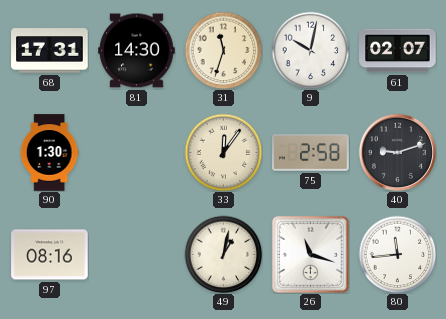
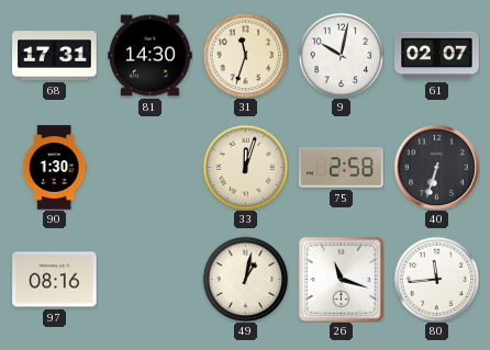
33: 12:06 -> 12:03
40: 9:12 -> 6:33
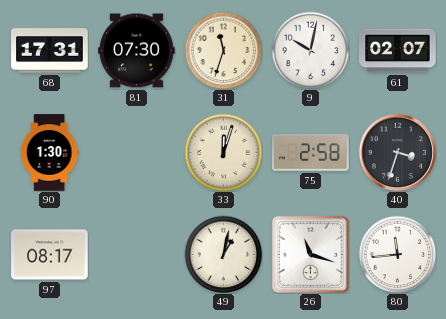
81: 14:30 -> 07:30
40: 6:33 -> 3:33
97: 08:16 -> 08:17
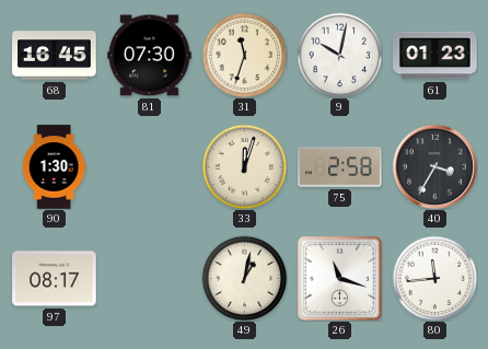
68: 17:31 -> 16:45
61: 02:07 -> 01:23
40: 3:33 -> 3:35
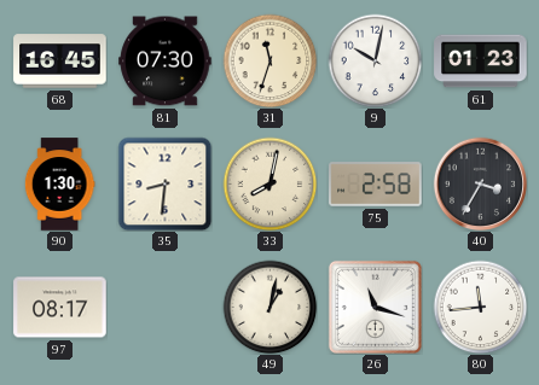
35: none -> 8:31
33: 12:03 -> 8:02
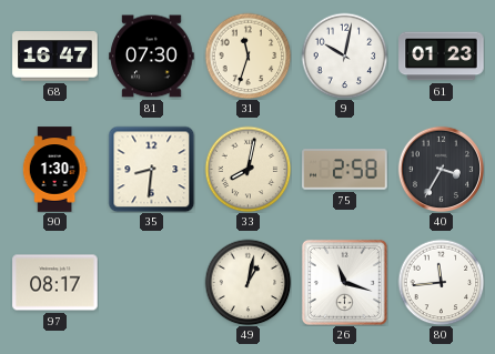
68: 16:45 -> 16:47
